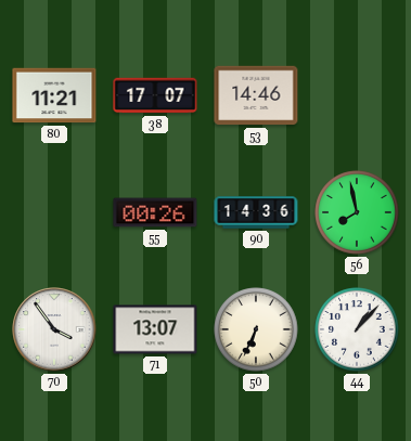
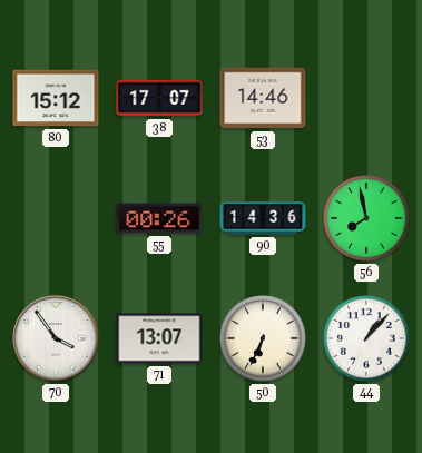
80: 11:21 -> 15:12
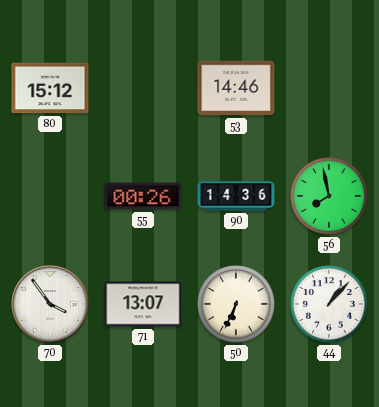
38: 17:07 -> none
